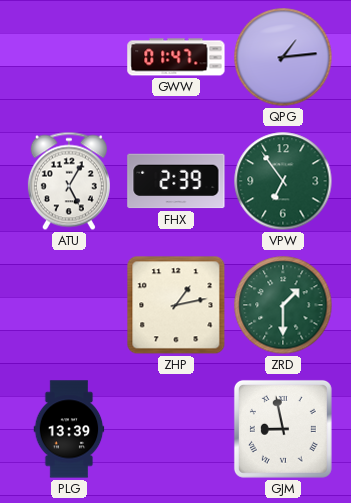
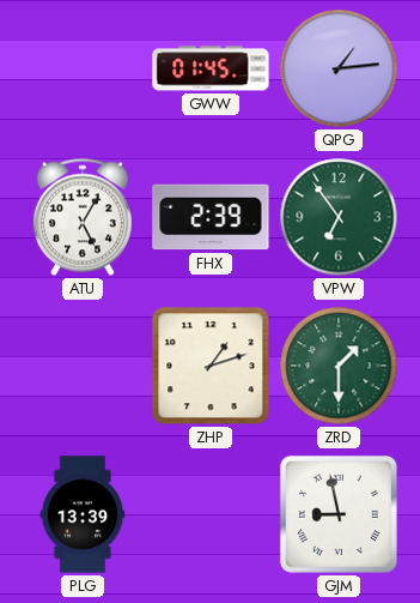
GWW: 01:47 -> 01:45
ZHP: 1:13 -> 1:12
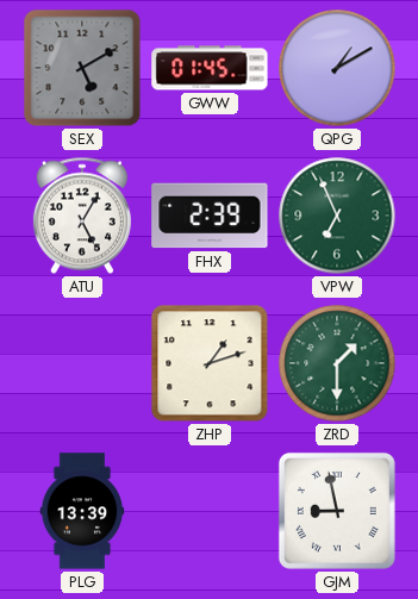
SEX: none -> 5:10
QPG: 1:14 -> 1:10
VPW: 6:54 -> 6:56
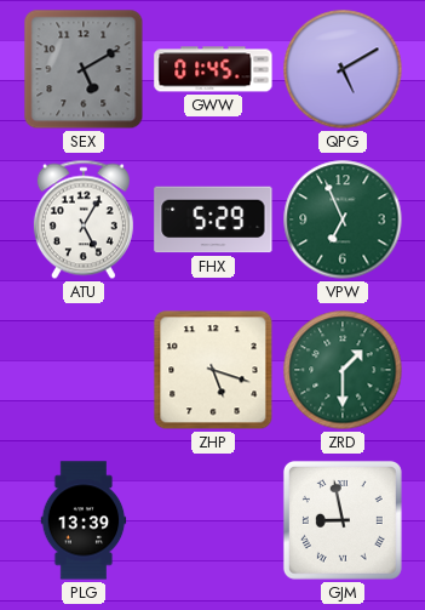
QPG: 1:10 -> 5:10
FHX: 2:39 -> 5:29
ZHP: 1:12 -> 5:18
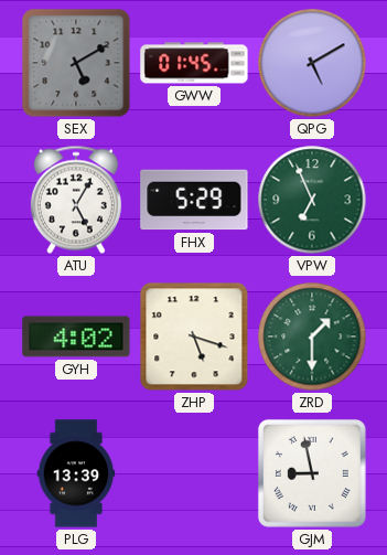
GYH: none -> 4:02
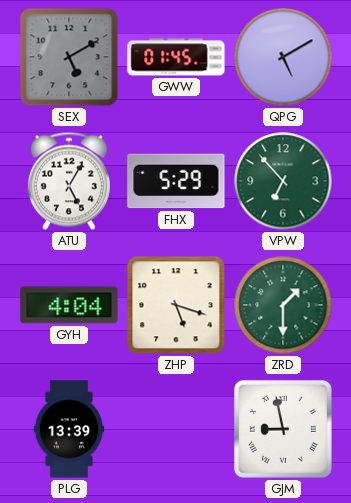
VPW: 6:56 -> 6:53
GYH: 4:02 -> 4:04
